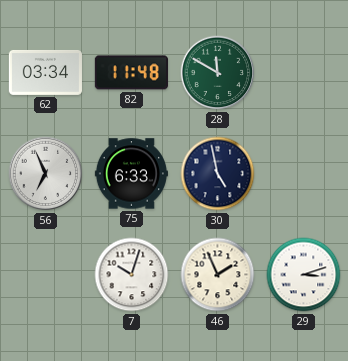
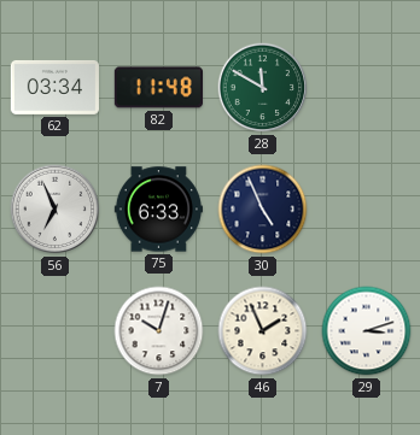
30: 4:58 -> 4:56
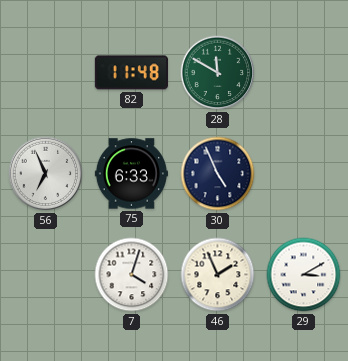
62: 03:34 -> none
7: 10:03 -> 4:03
29: 3:12 -> 3:10
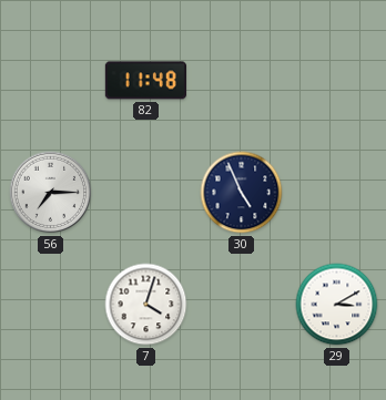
28: 11:50 -> none
56: 6:56 -> 7:15
75: 6:33 -> none
46: 1:56 -> none
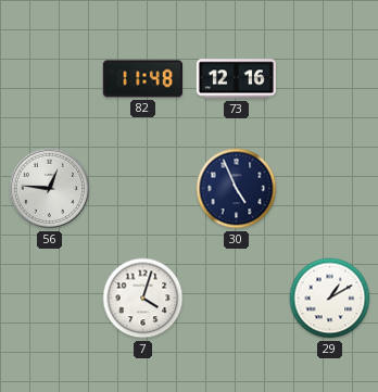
73: none -> 12:16
56: 7:15 -> 12:46
29: 3:10 -> 1:10
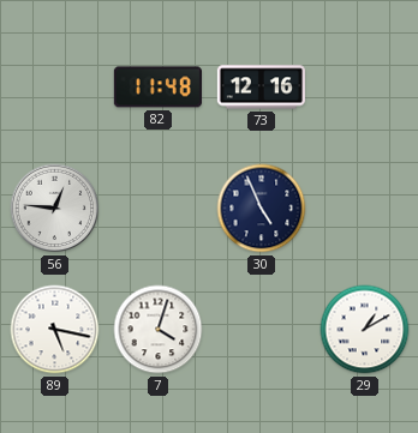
89: none -> 5:17
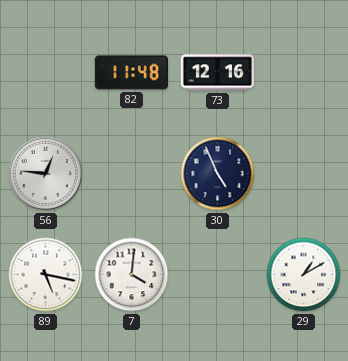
7: 4:03 -> 4:01
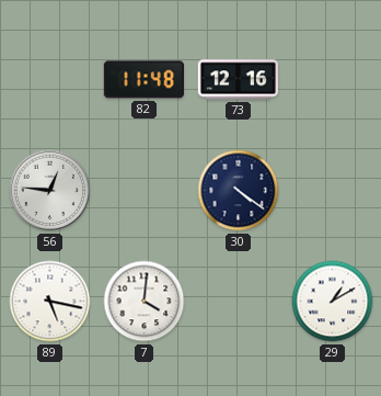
30: 4:56 -> 4:21
